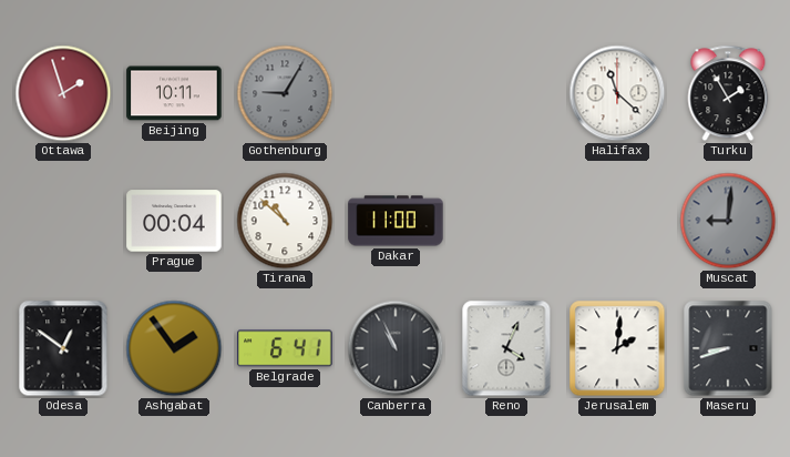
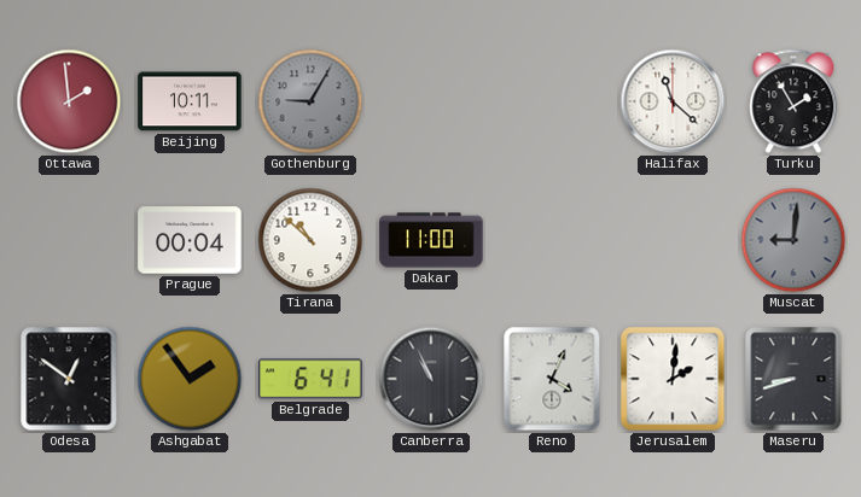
Ottawa: 1:57 -> 1:59
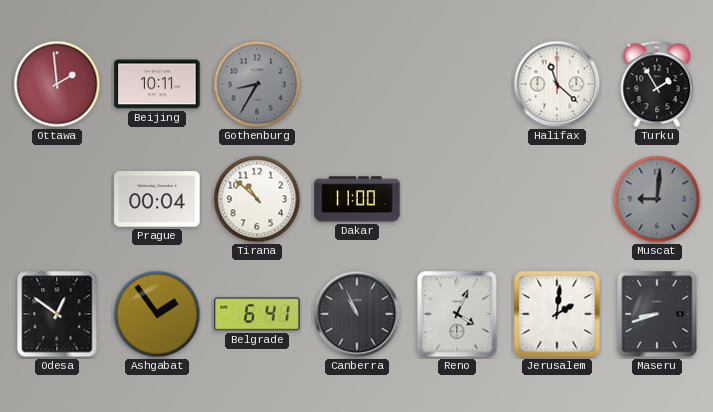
Gothenburg: 9:05 -> 8:35
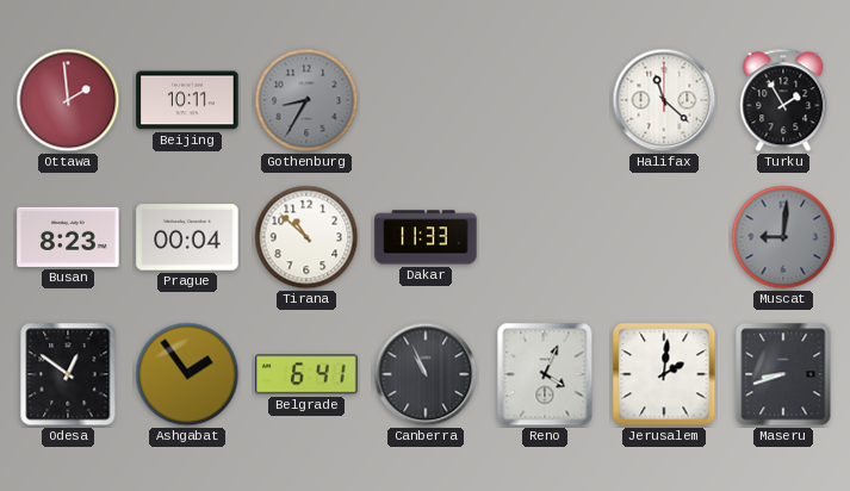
Busan: none -> 8:23
Dakar: 11:00 -> 11:33
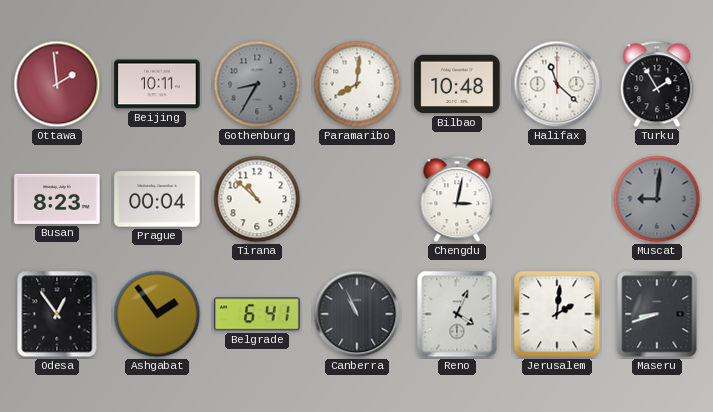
Paramaribo: none -> 8:01
Bilbao: none -> 10:48
Dakar: 11:33 -> none
Chengdu: none -> 3:02
Odesa: 12:51 -> 12:54
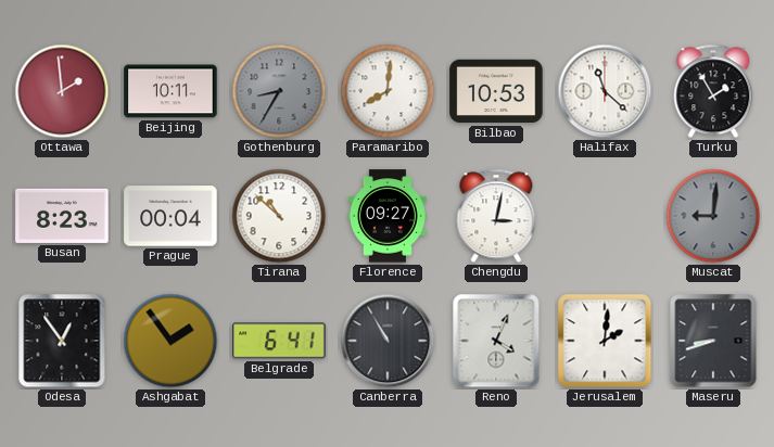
Bilbao: 10:48 -> 10:53
Florence: none -> 09:27
Canberra: 10:56 -> 10:55
